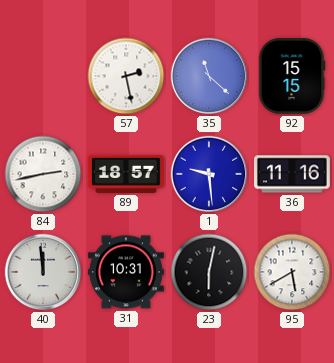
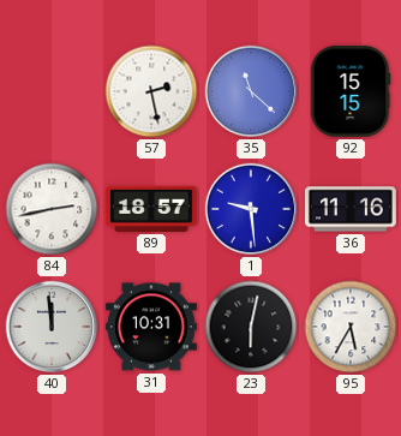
95: 5:40 -> 5:35
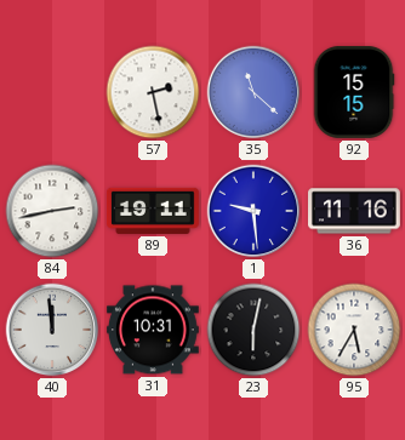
89: 18:57 -> 19:11
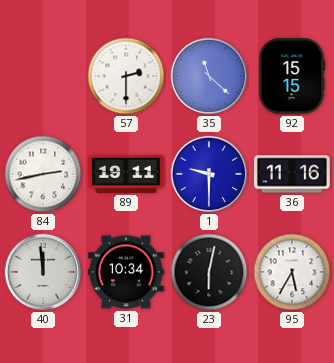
57: 2:28 -> 2:30
1: 9:29 -> 9:30
31: 10:31 -> 10:34
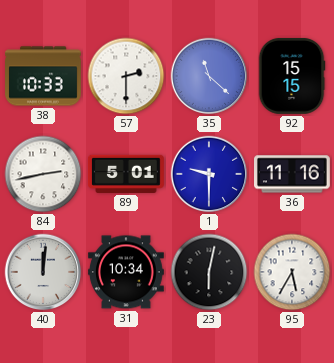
38: none -> 10:33
89: 19:11 -> 5:01
40: 11:59 -> 12:01
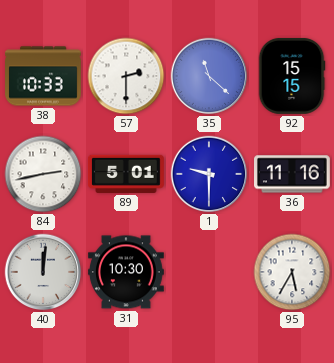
31: 10:34 -> 10:30
23: 6:02 -> none
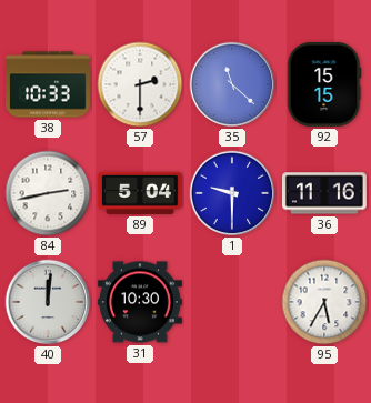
89: 5:01 -> 5:04
